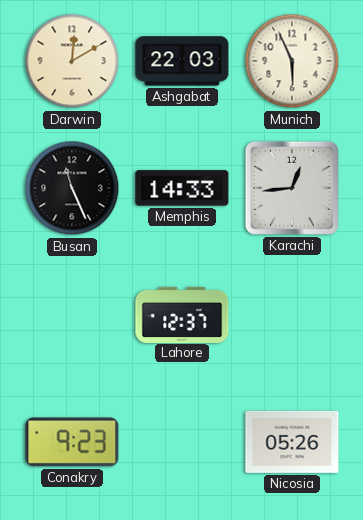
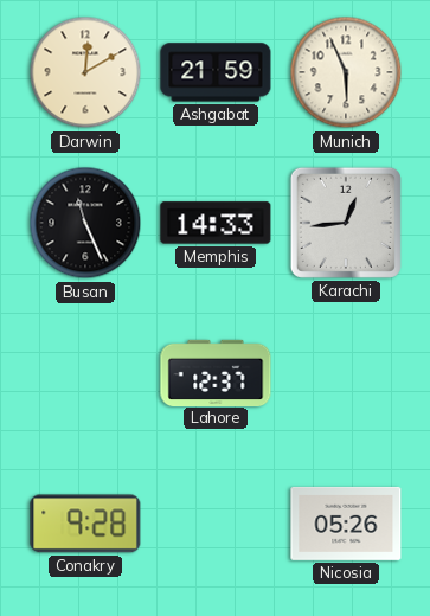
Ashgabat: 22:03 -> 21:59
Conakry: 9:23 -> 9:28
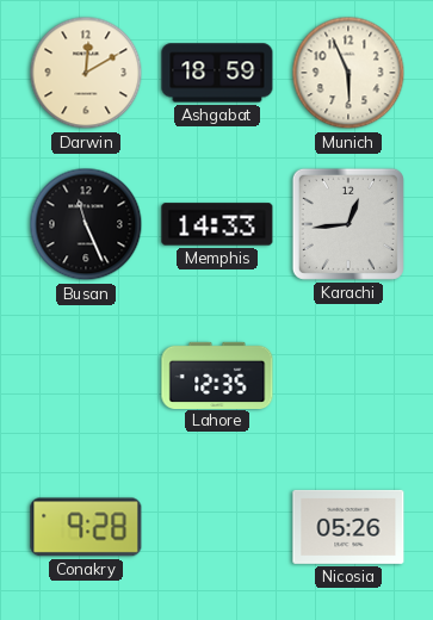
Ashgabat: 21:59 -> 18:59
Lahore: 12:37 -> 12:35
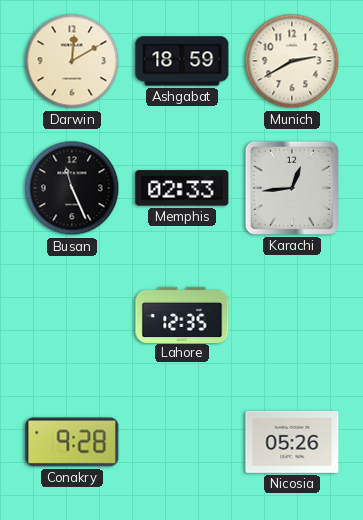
Munich: 5:56 -> 2:40
Memphis: 14:33 -> 02:33
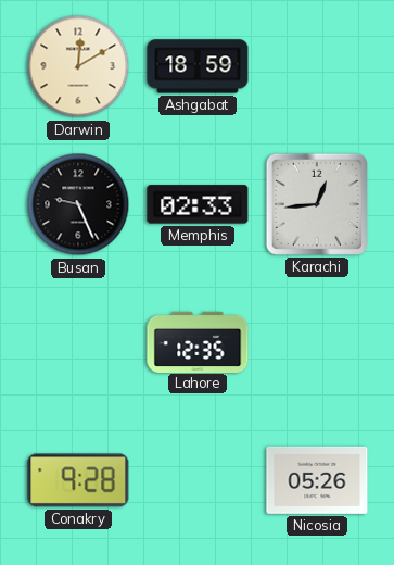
Munich: 2:40 -> none
Busan: 11:26 -> 9:26
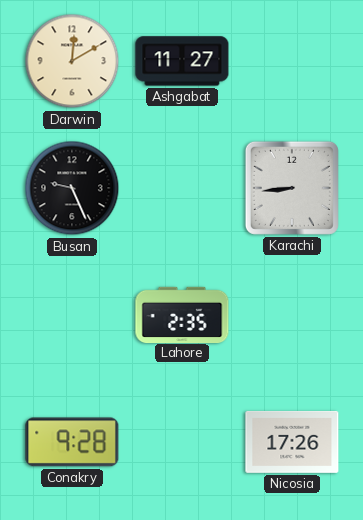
Ashgabat: 18:59 -> 11:27
Memphis: 02:33 -> none
Karachi: 12:44 -> 8:44
Lahore: 12:35 -> 2:35
Nicosia: 05:26 -> 17:26
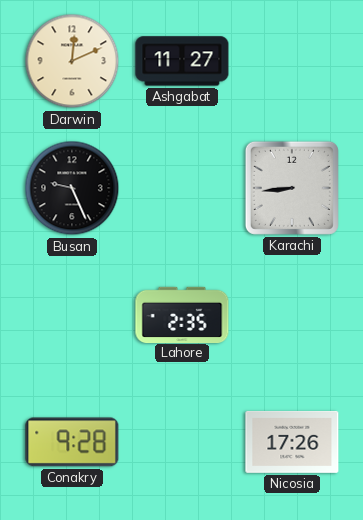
Darwin: 12:10 -> 12:11
